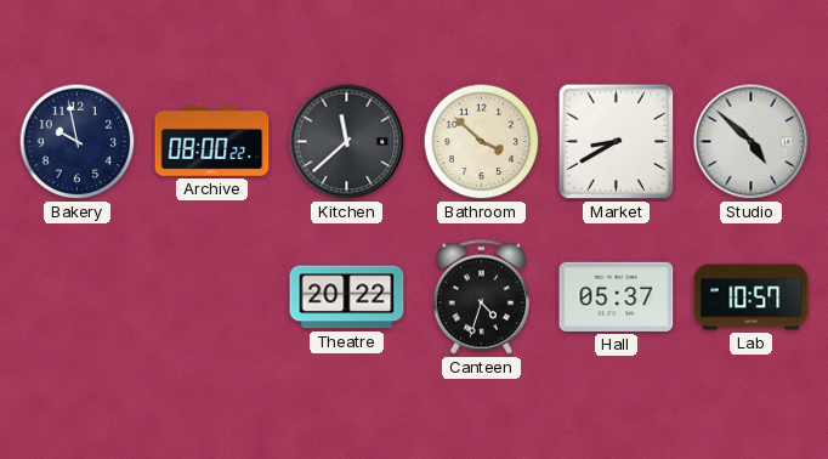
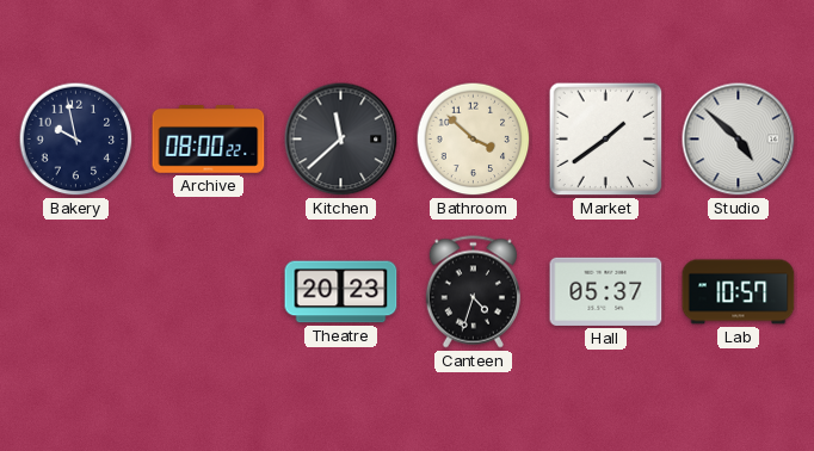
Market: 8:40 -> 1:39
Theatre: 20:22 -> 20:23
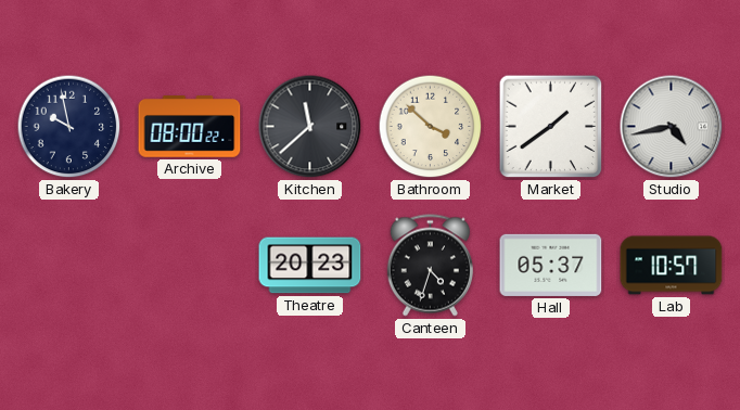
Studio: 4:52 -> 4:43
